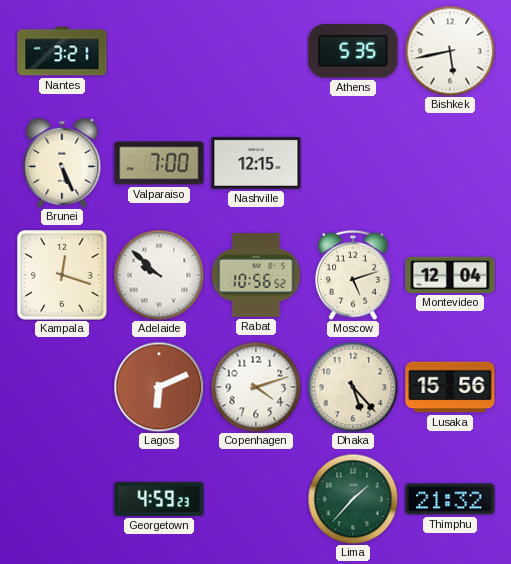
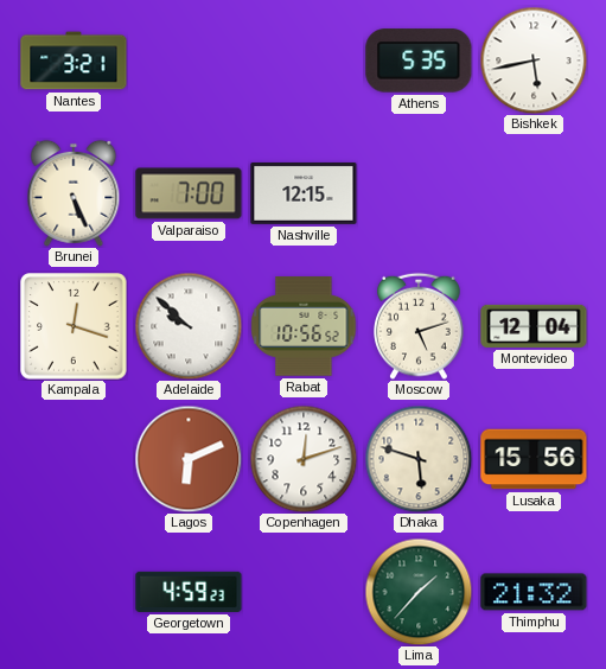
Copenhagen: 4:12 -> 12:12
Dhaka: 5:23 -> 5:48
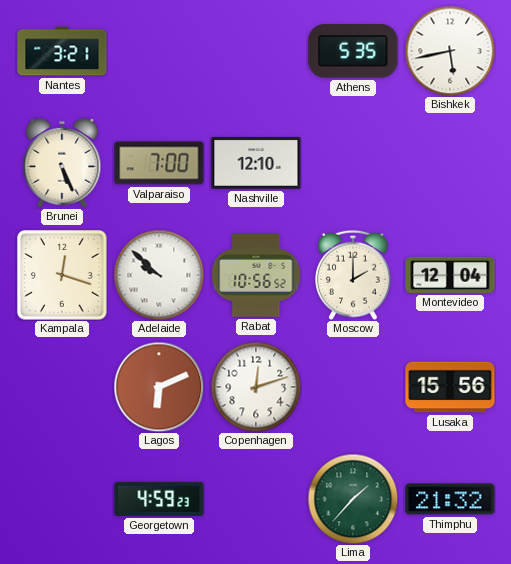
Nashville: 12:15 -> 12:10
Moscow: 5:12 -> 2:00
Dhaka: 5:48 -> none
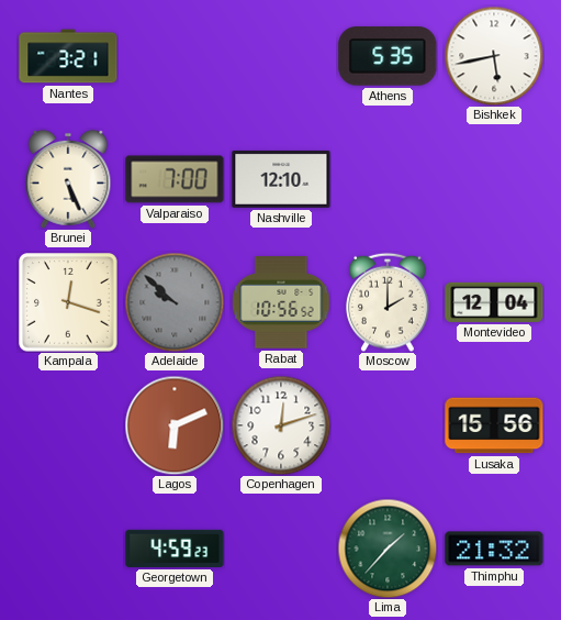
Adelaide dial: white -> grey
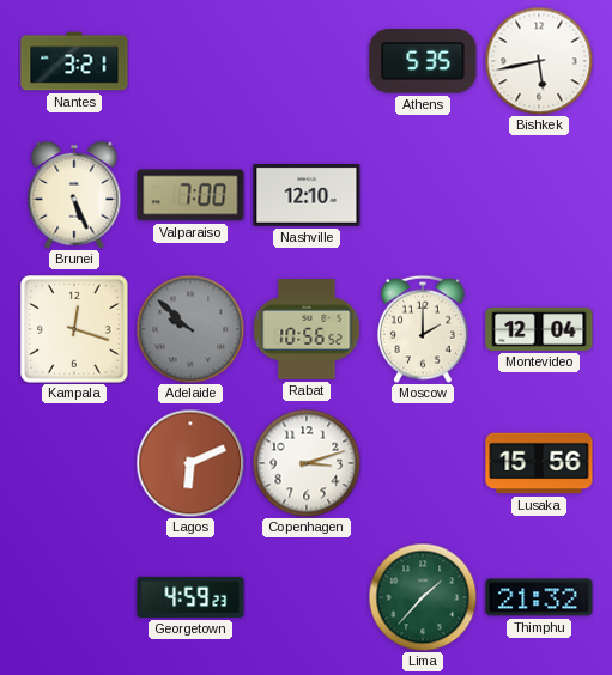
Copenhagen: 12:12 -> 3:12
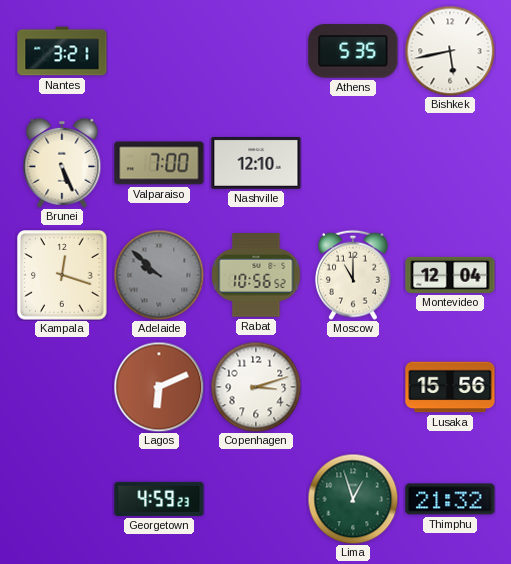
Moscow: 2:00 -> 11:00
Lima: 1:37 -> 12:57
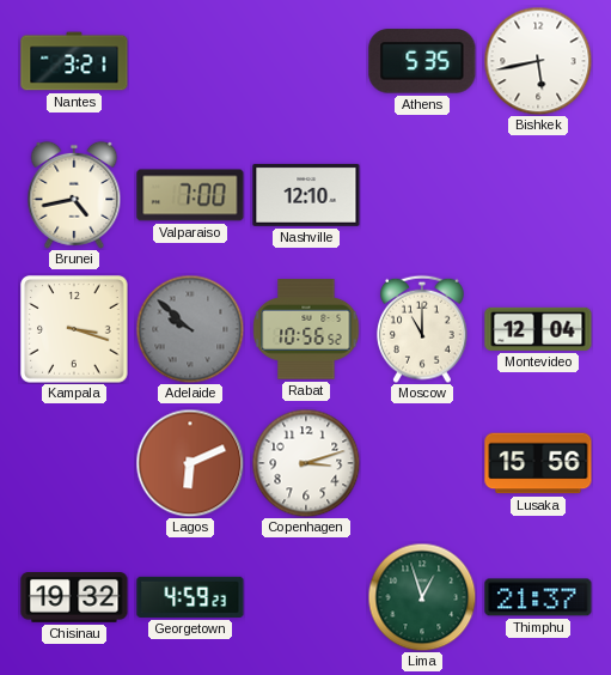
Brunei: 5:26 -> 4:43
Kampala: 12:18 -> 3:18
Chisinau: none -> 19:32
Thimphu: 21:32 -> 21:37
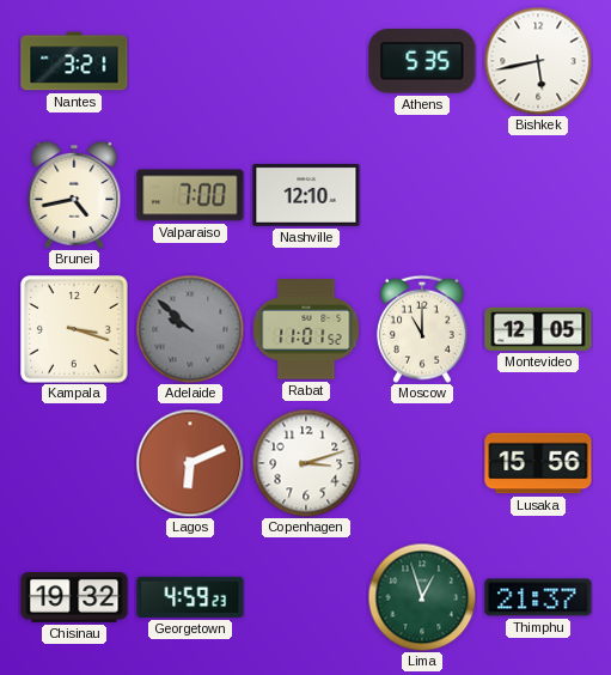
Rabat: 10:56 -> 11:01
Montevideo: 12:04 -> 12:05
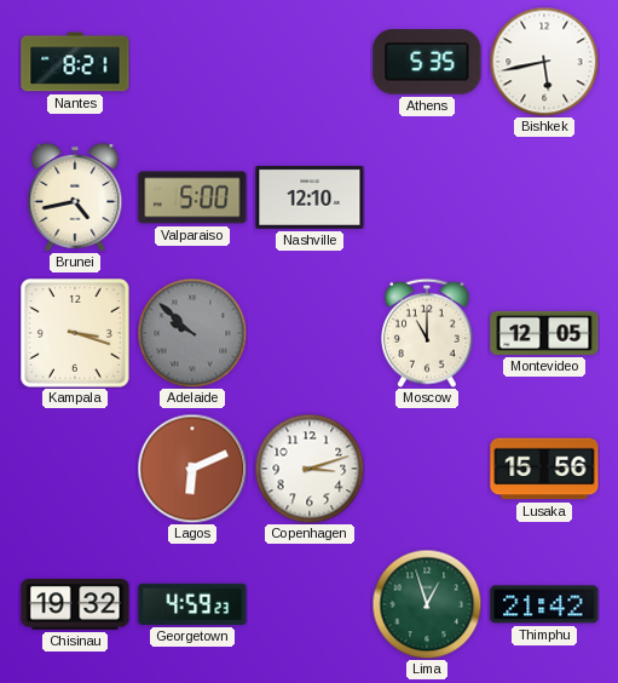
Nantes: 3:21 -> 8:21
Valparaiso: 7:00 -> 5:00
Rabat: 11:01 -> none
Thimphu: 21:37 -> 21:42
